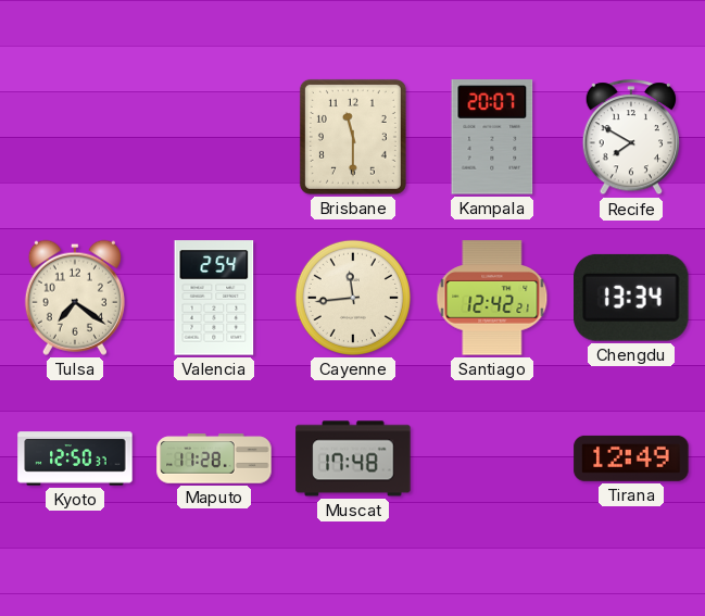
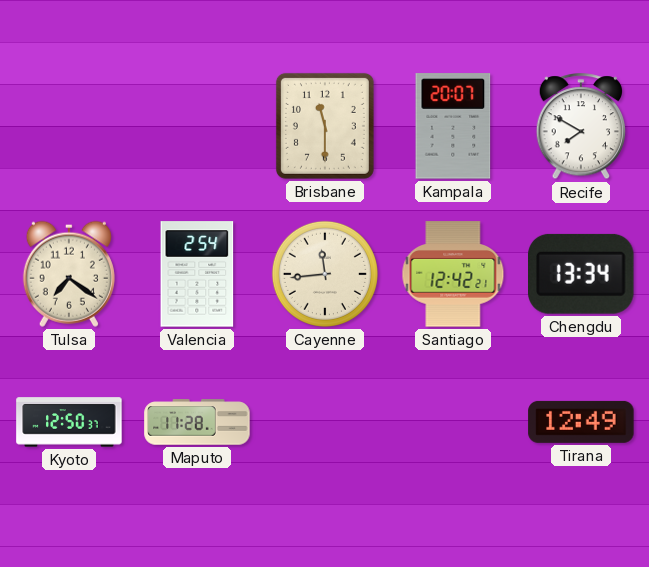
Muscat: 17:48 -> none
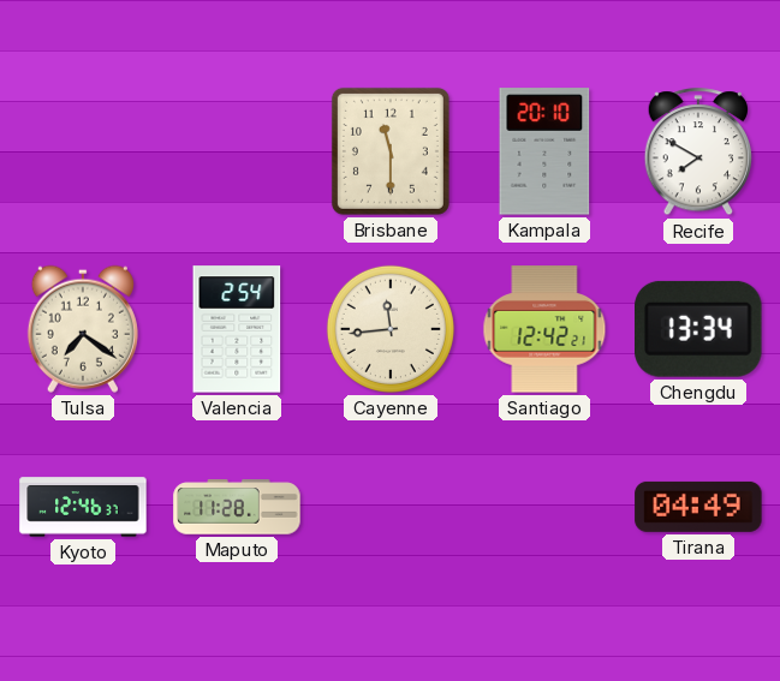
Kampala: 20:07 -> 20:10
Kyoto: 12:50 -> 12:46
Tirana: 12:49 -> 04:49
